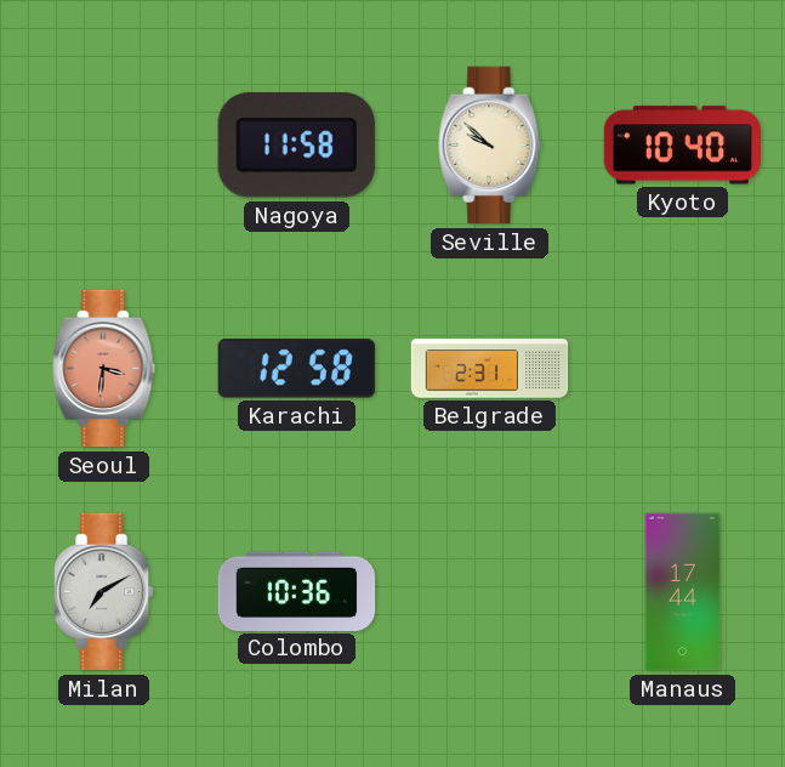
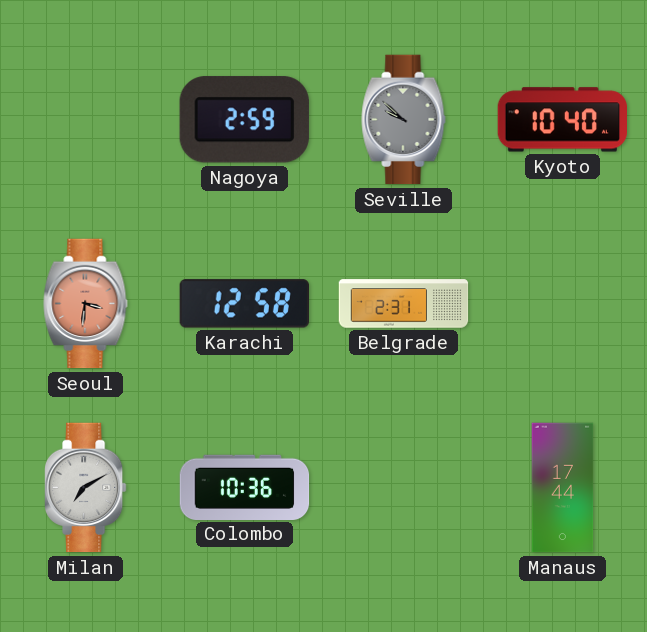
Nagoya: 11:58 -> 2:59
Seville dial: cream -> grey
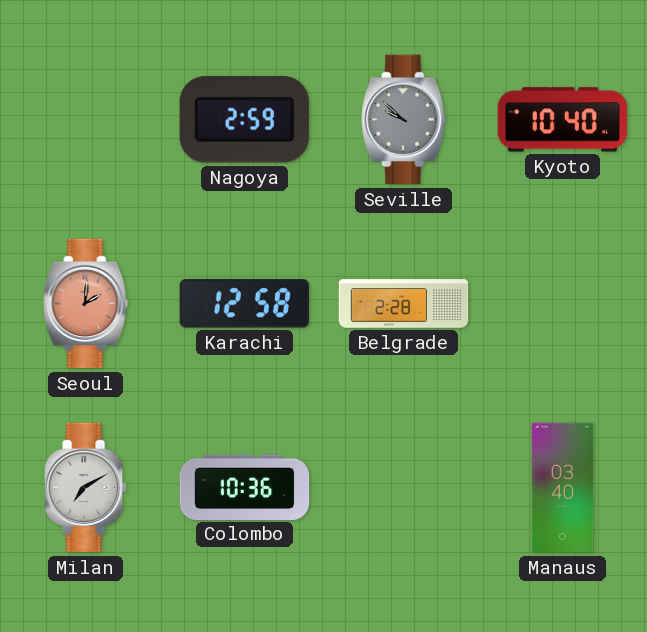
Seoul: 3:31 -> 2:01
Belgrade: 2:31 -> 2:28
Manaus: 17:44 -> 03:40
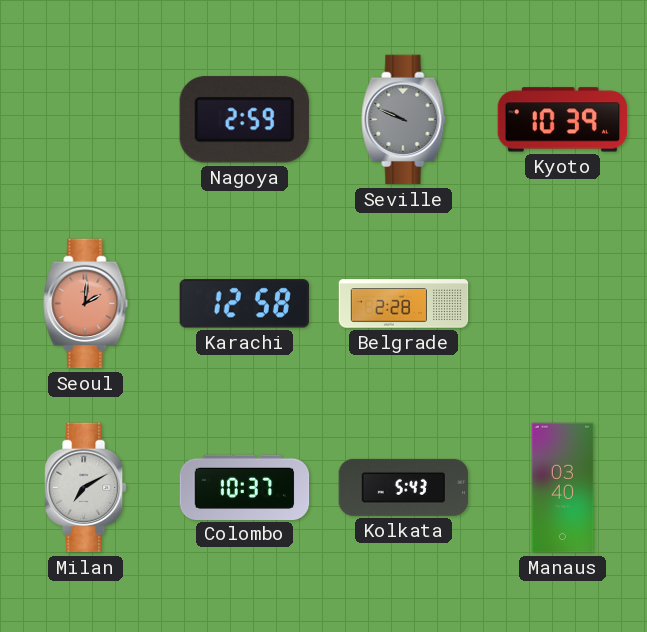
Seville: 9:52 -> 9:49
Kyoto: 10:40 -> 10:39
Colombo: 10:36 -> 10:37
Kolkata: none -> 5:43
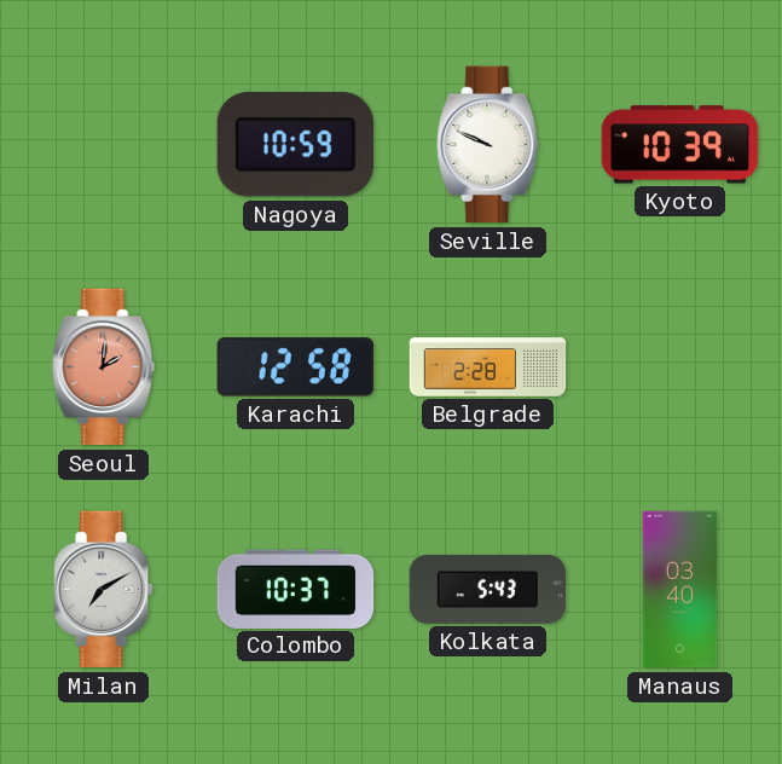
Nagoya: 2:59 -> 10:59
Seville dial: grey -> white
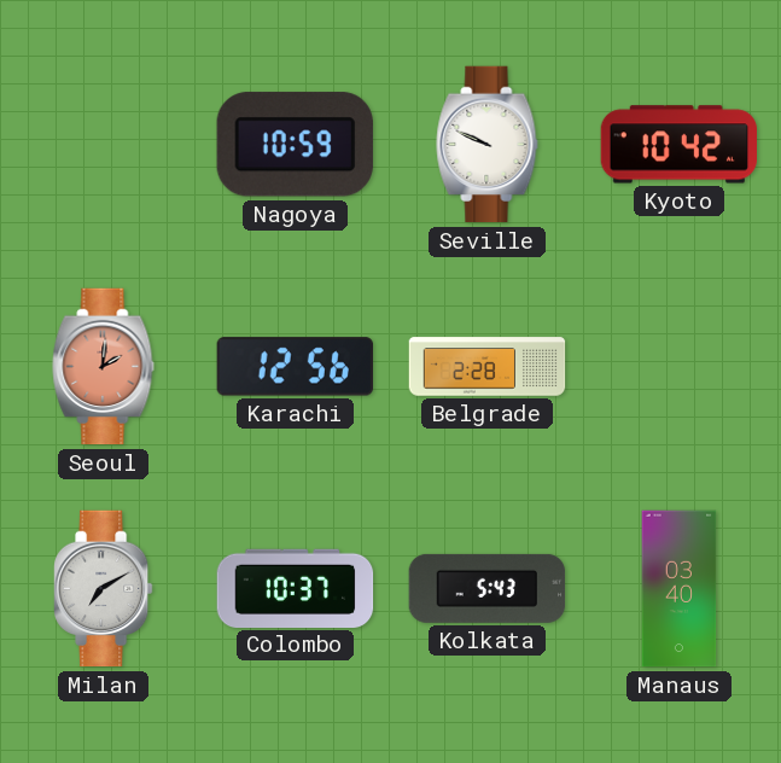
Kyoto: 10:39 -> 10:42
Karachi: 12:58 -> 12:56
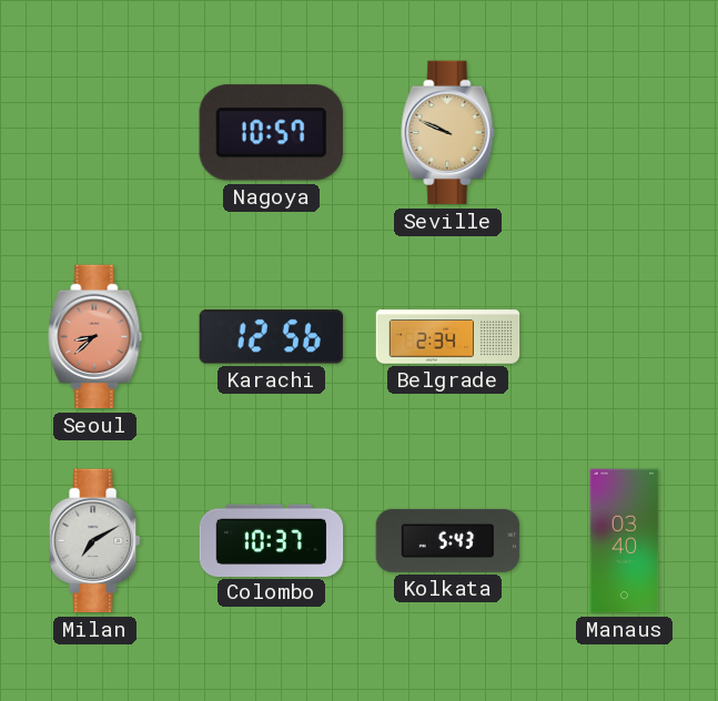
Nagoya: 10:59 -> 10:57
Seville dial: white -> champagne
Kyoto: 10:42 -> none
Seoul: 2:01 -> 8:38
Belgrade: 2:28 -> 2:34
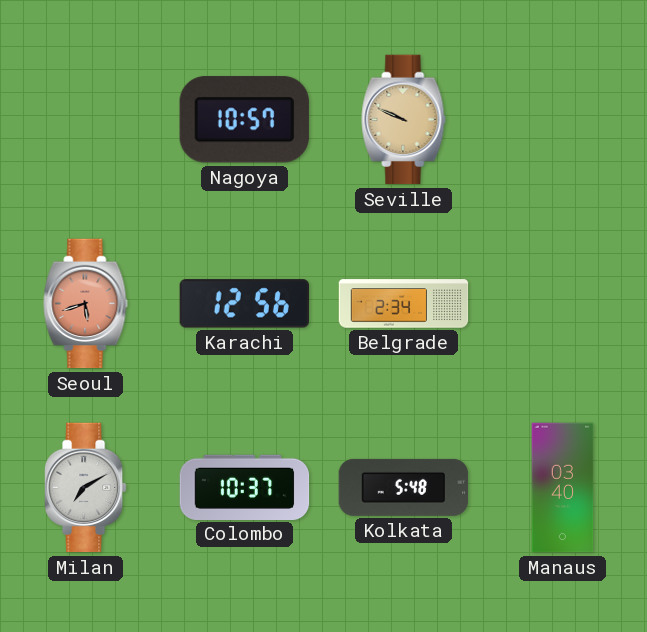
Seoul: 8:38 -> 5:42
Kolkata: 5:43 -> 5:48
